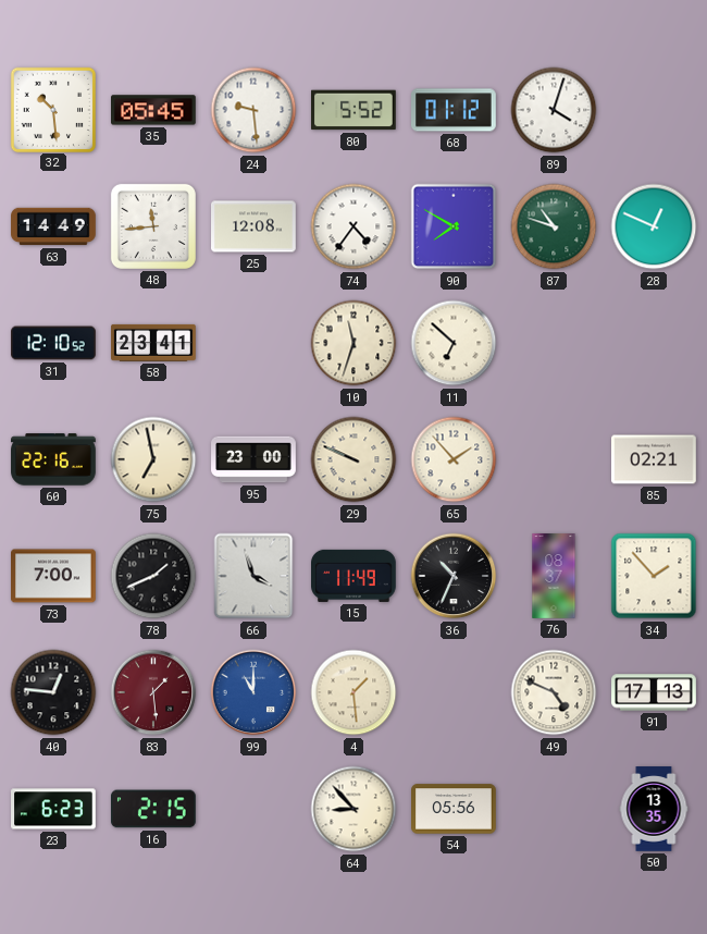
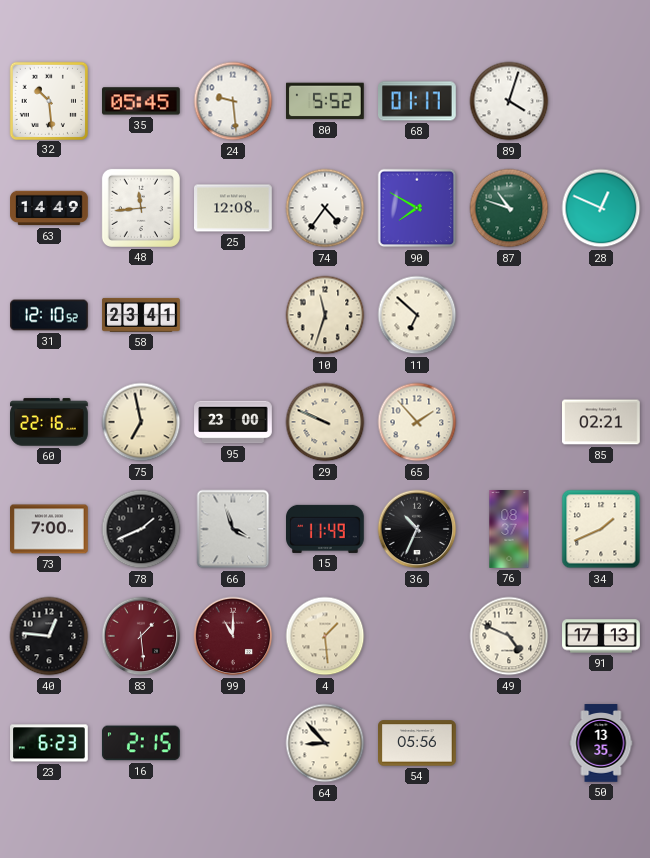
68: 01:12 -> 01:17
34: 1:53 -> 1:41
99 dial: blue -> burgundy
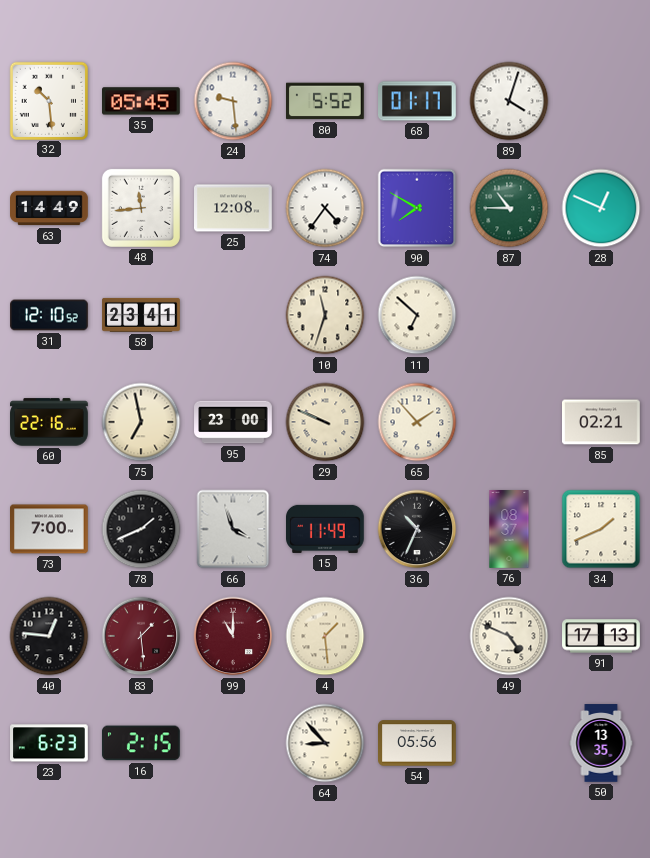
87: 10:48 -> 10:45
